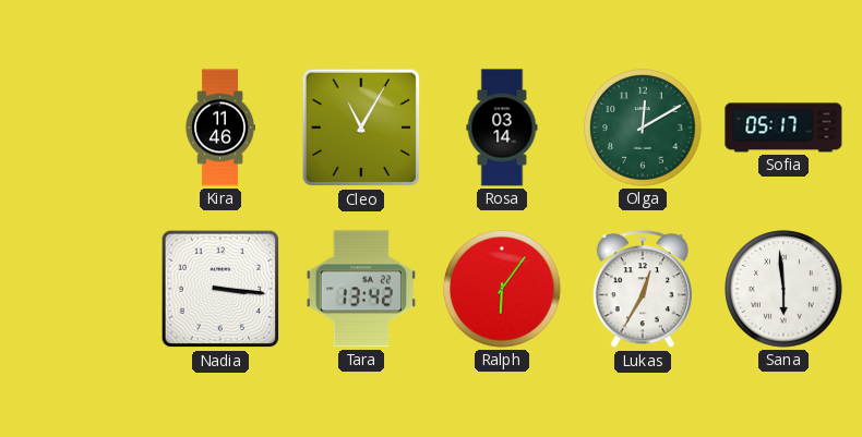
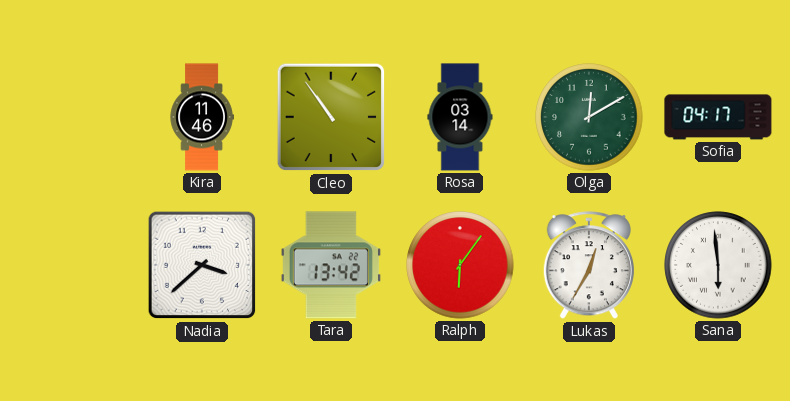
Cleo: 11:05 -> 10:54
Sofia: 05:17 -> 04:17
Nadia: 3:16 -> 3:38
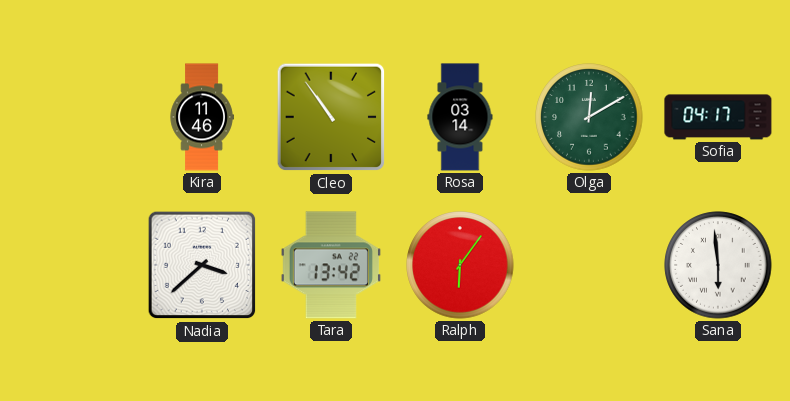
Lukas: 12:35 -> none
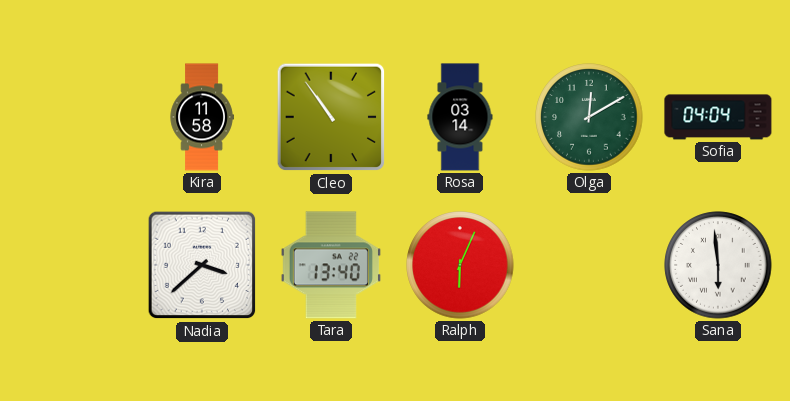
Kira: 11:46 -> 11:58
Sofia: 04:17 -> 04:04
Tara: 13:42 -> 13:40
Ralph: 6:06 -> 6:04
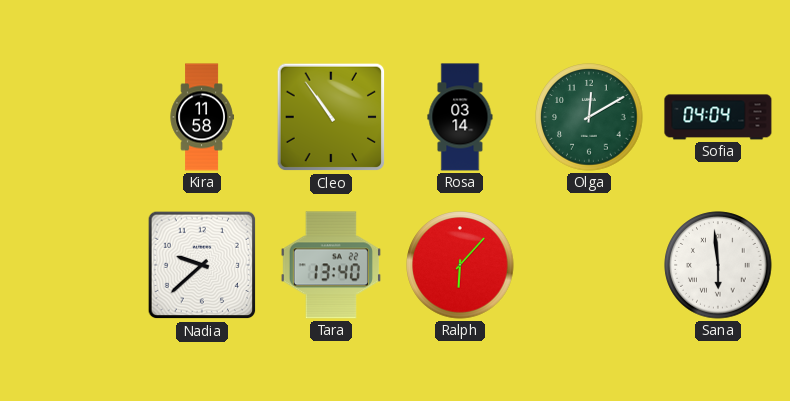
Nadia: 3:38 -> 9:38
Ralph: 6:04 -> 6:07
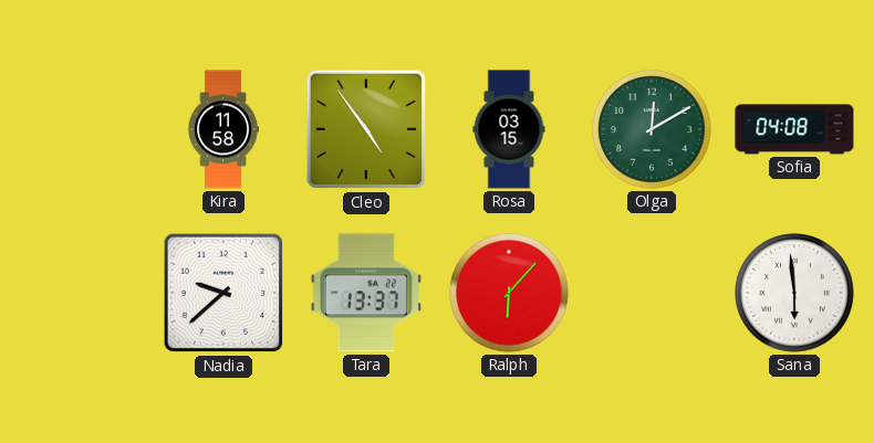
Cleo: 10:54 -> 4:54
Rosa: 03:14 -> 03:15
Sofia: 04:04 -> 04:08
Tara: 13:40 -> 13:37
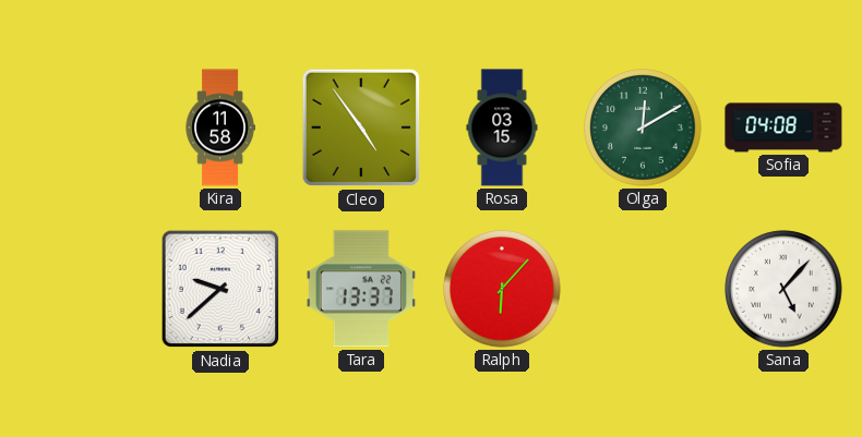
Sana: 5:59 -> 5:07
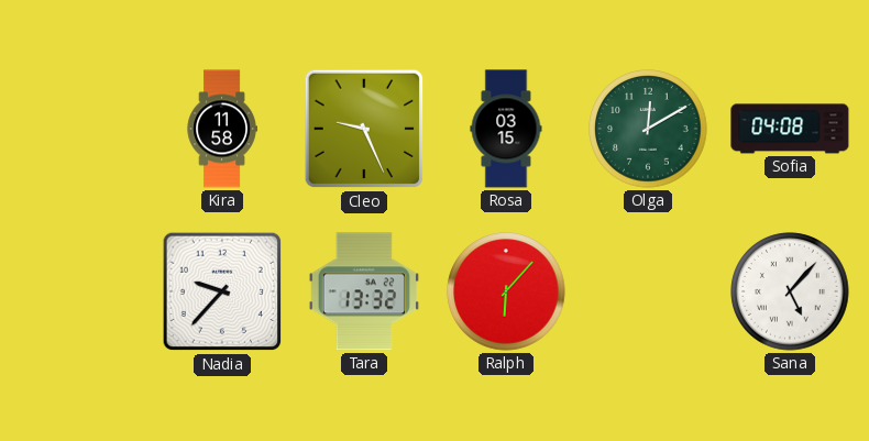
Cleo: 4:54 -> 9:26
Nadia: 9:38 -> 9:37
Tara: 13:37 -> 13:32
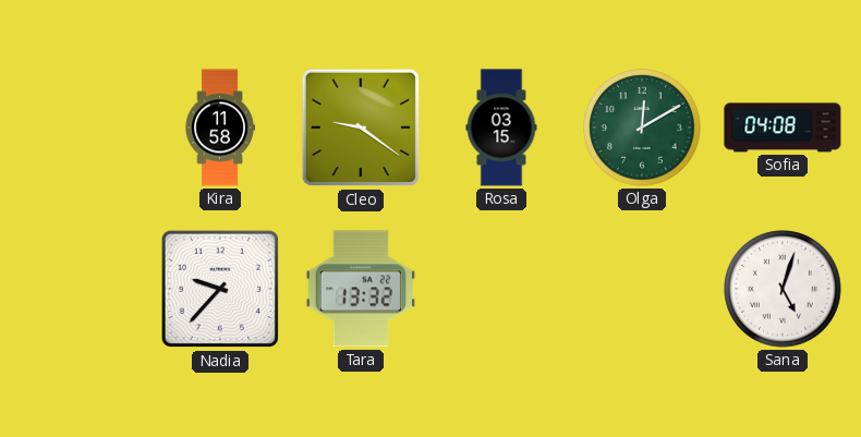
Cleo: 9:26 -> 9:21
Ralph: 6:07 -> none
Sana: 5:07 -> 5:03
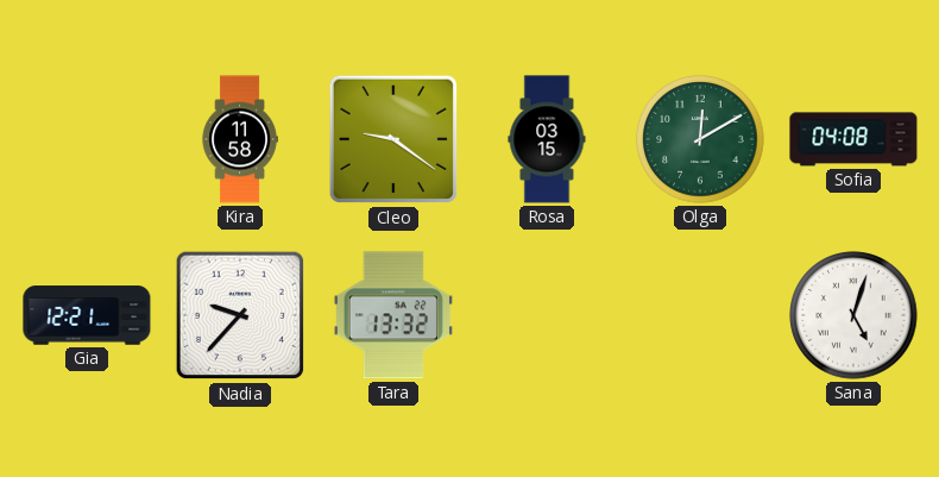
Gia: none -> 12:21
